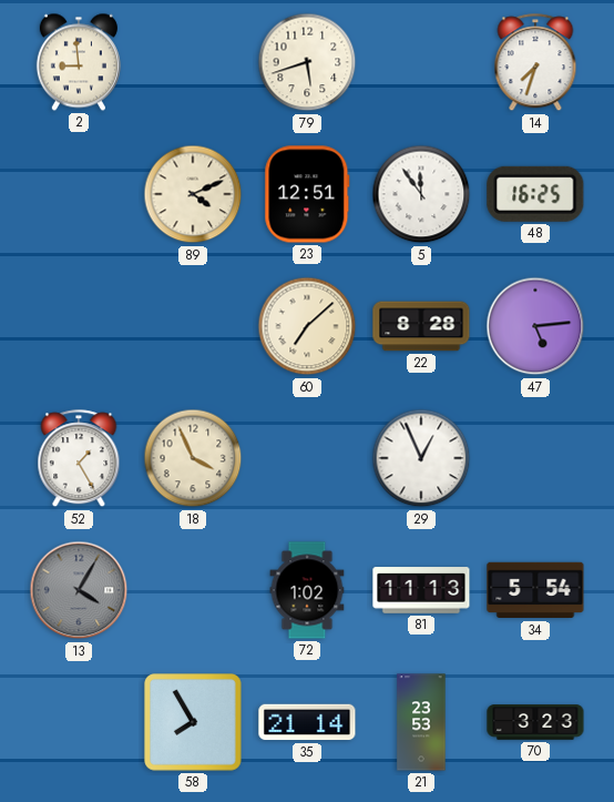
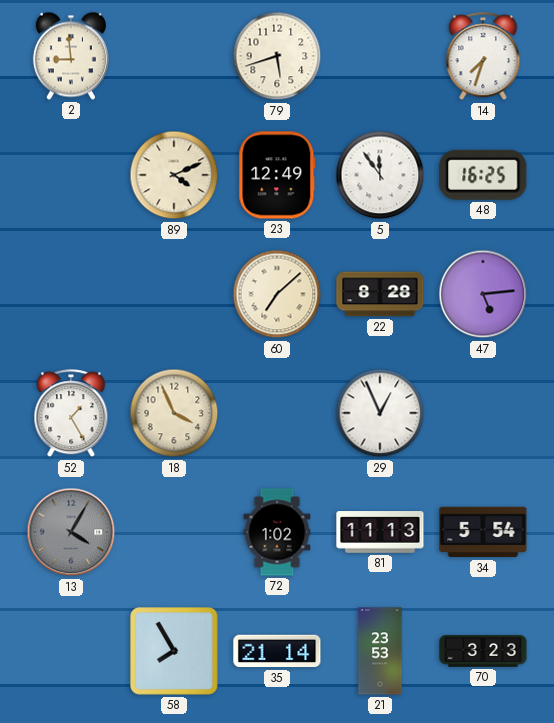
23: 12:51 -> 12:49
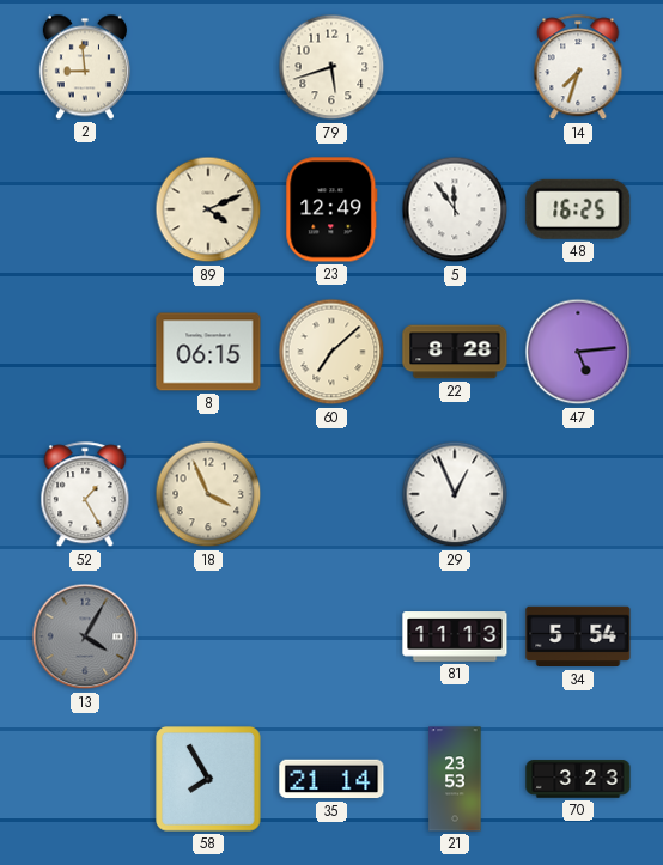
8: none -> 06:15
72: 1:02 -> none
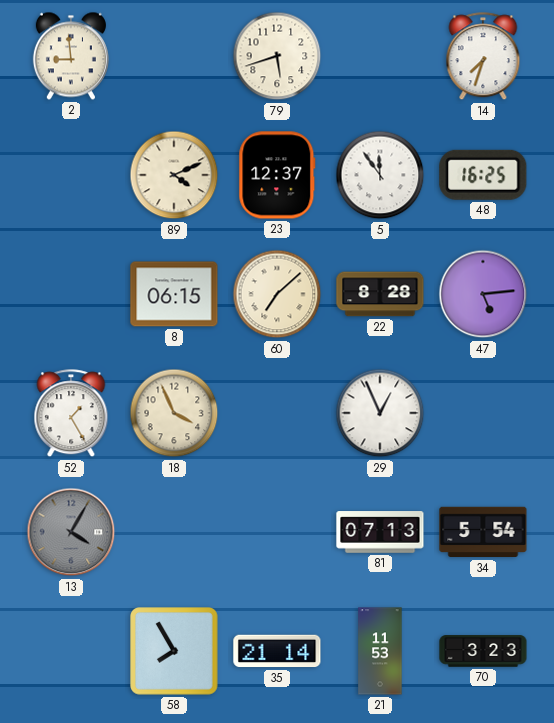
23: 12:49 -> 12:37
81: 11:13 -> 07:13
21: 23:53 -> 11:53
